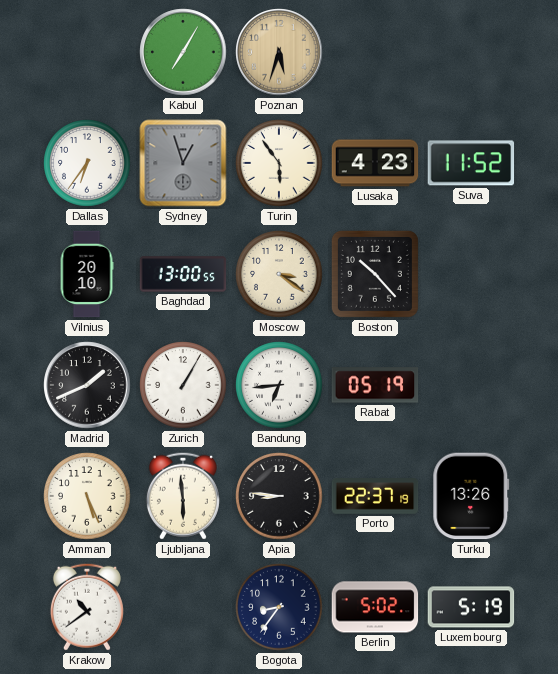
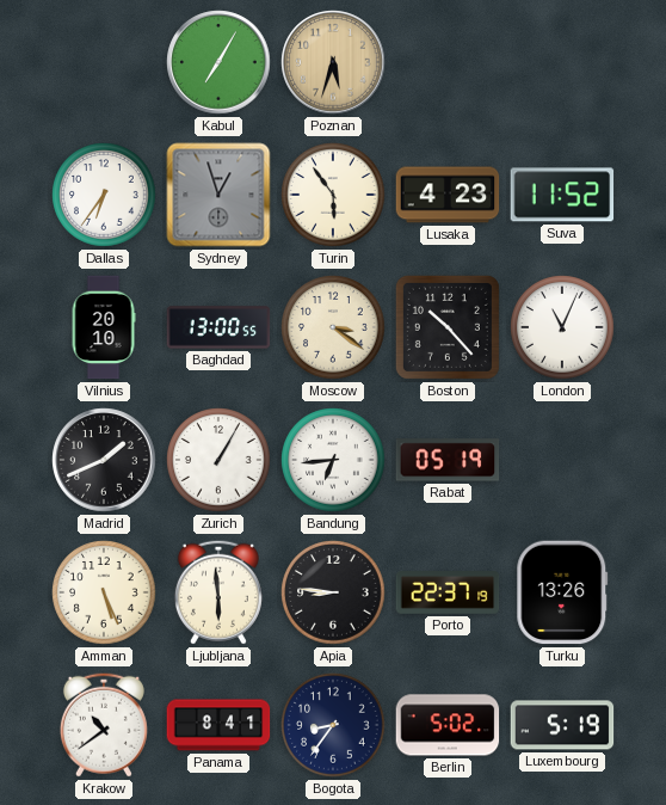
London: none -> 11:04
Panama: none -> 8:41
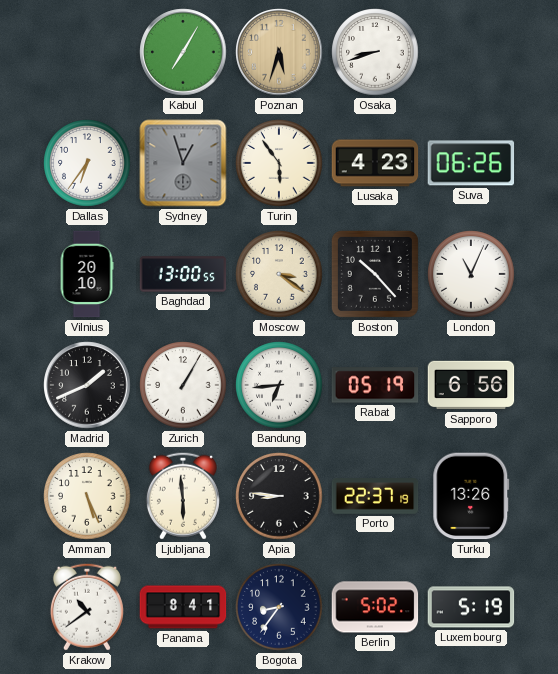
Osaka: none -> 8:42
Suva: 11:52 -> 06:26
Sapporo: none -> 6:56
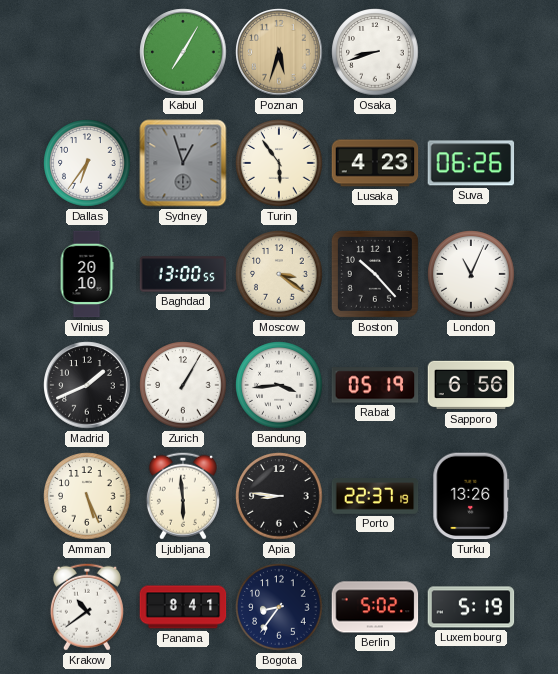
Bandung: 6:44 -> 3:44
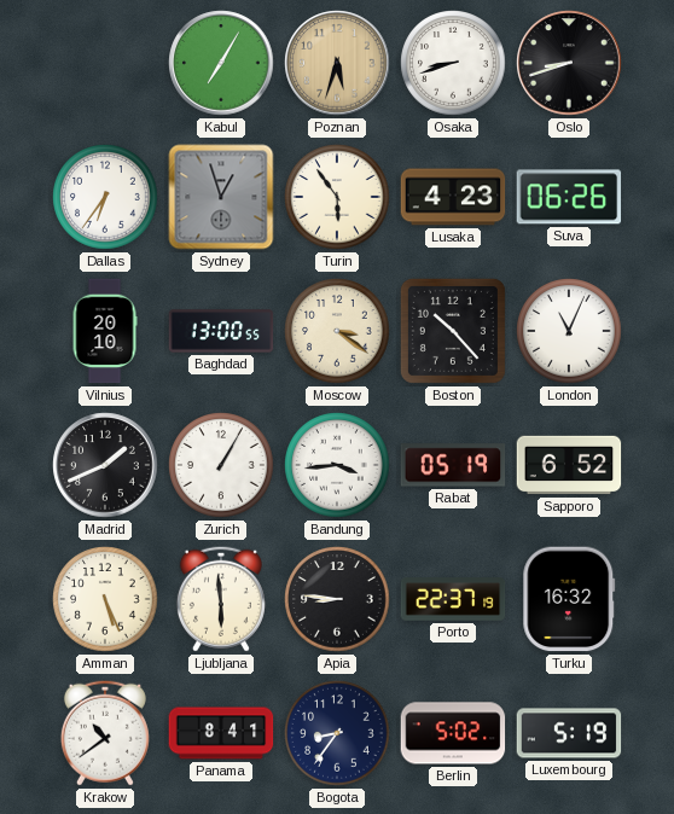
Oslo: none -> 8:42
Sapporo: 6:56 -> 6:52
Turku: 13:26 -> 16:32
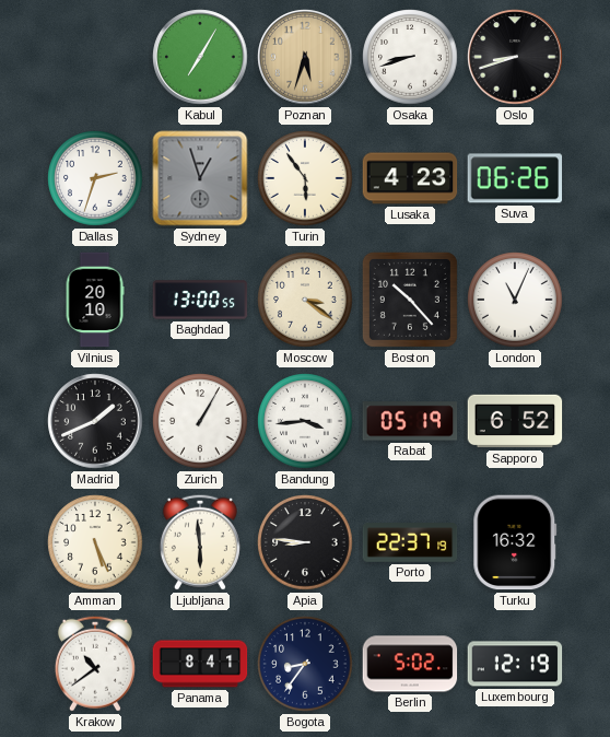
Dallas: 6:36 -> 2:33
Luxembourg: 5:19 -> 12:19
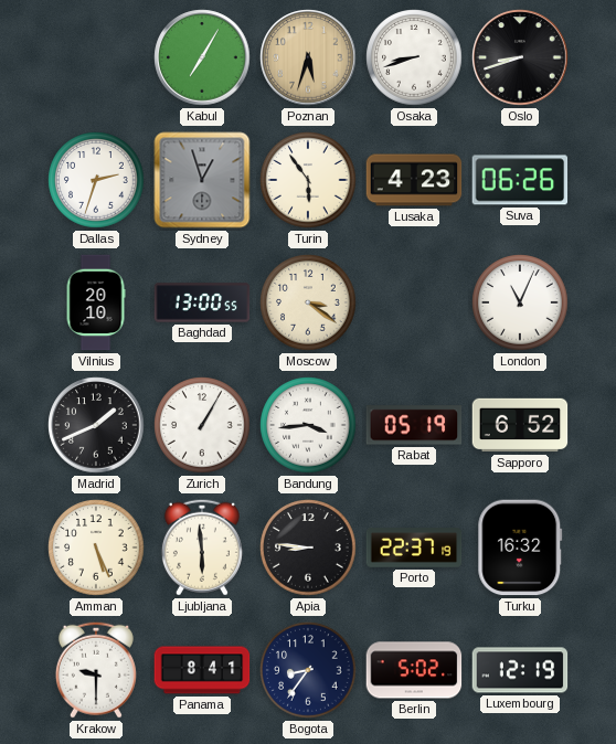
Boston: 10:23 -> none
Krakow: 10:39 -> 9:30
